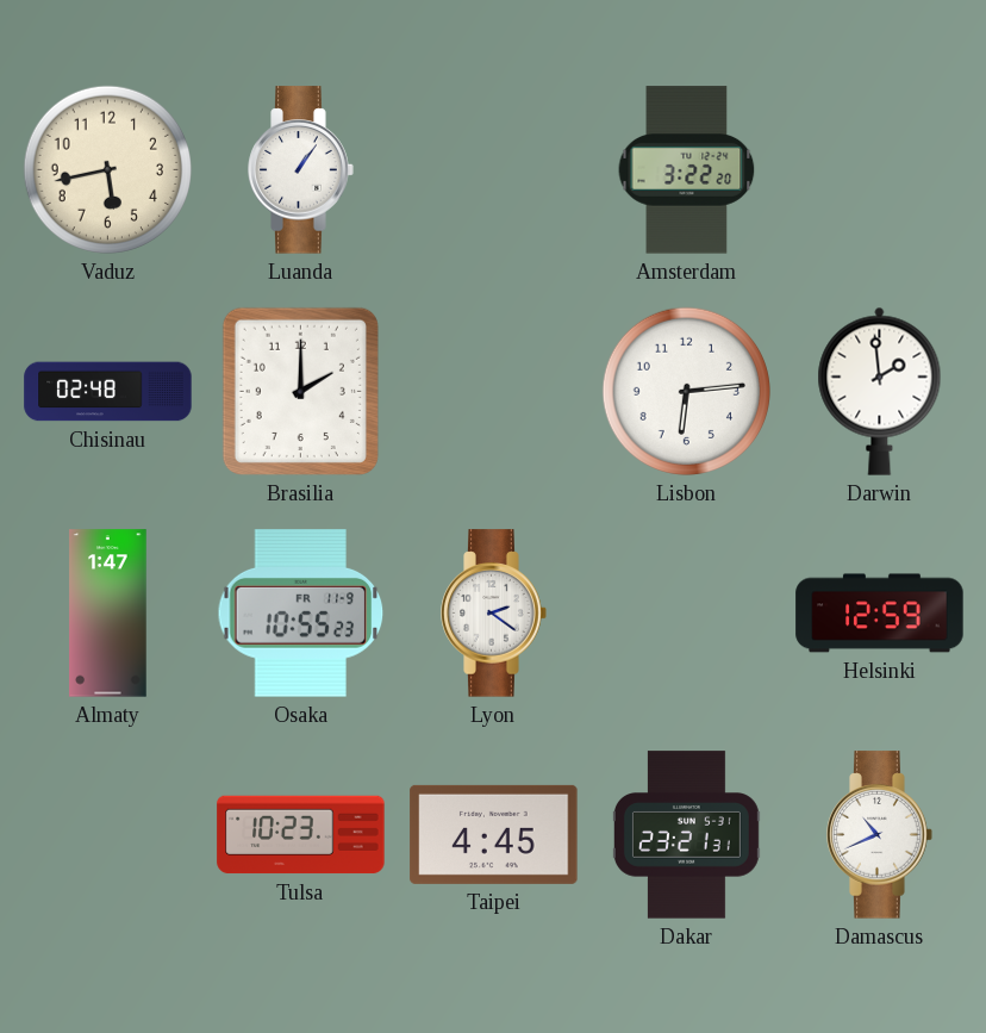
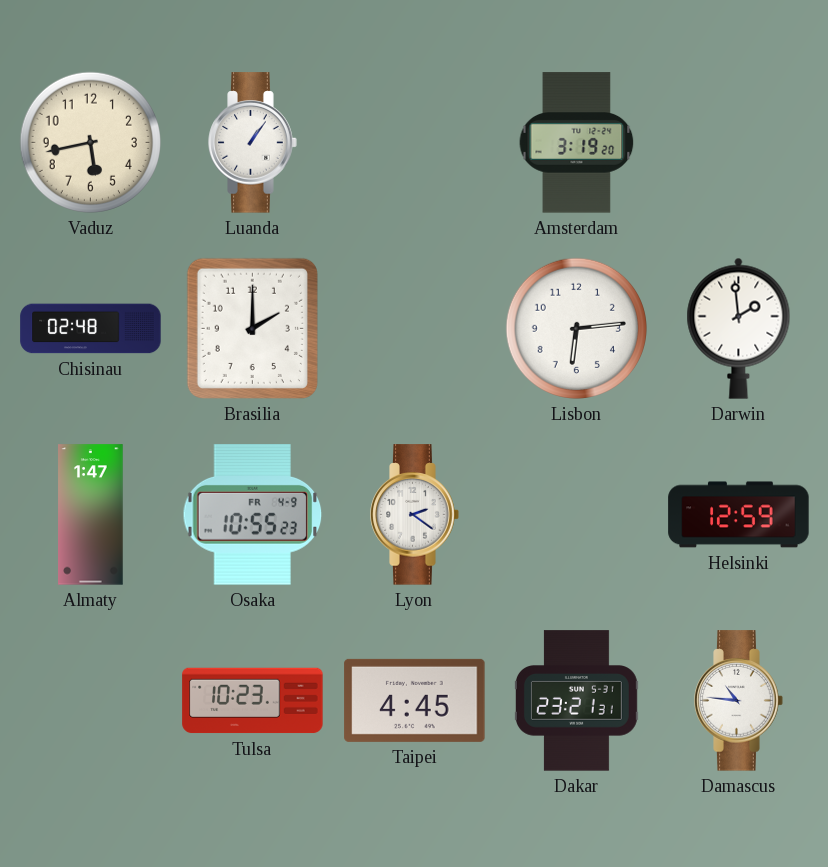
Amsterdam: 3:22 -> 3:19
Osaka date: FR 11-9 -> FR 4-9
Damascus: 10:41 -> 10:46
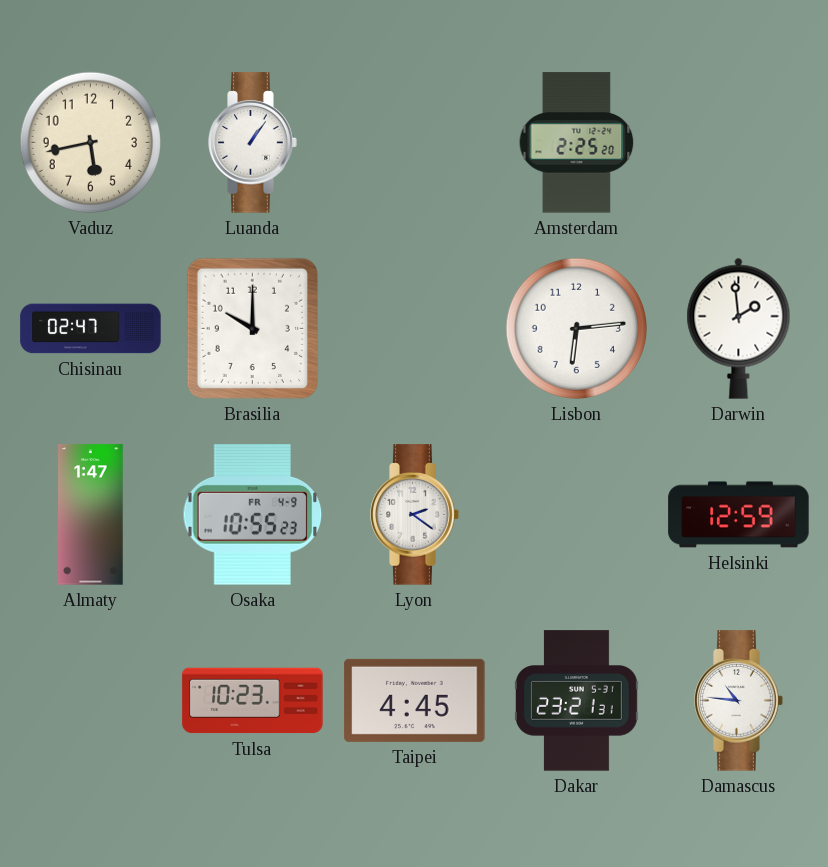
Amsterdam: 3:19 -> 2:25
Chisinau: 02:48 -> 02:47
Brasilia: 2:00 -> 10:00
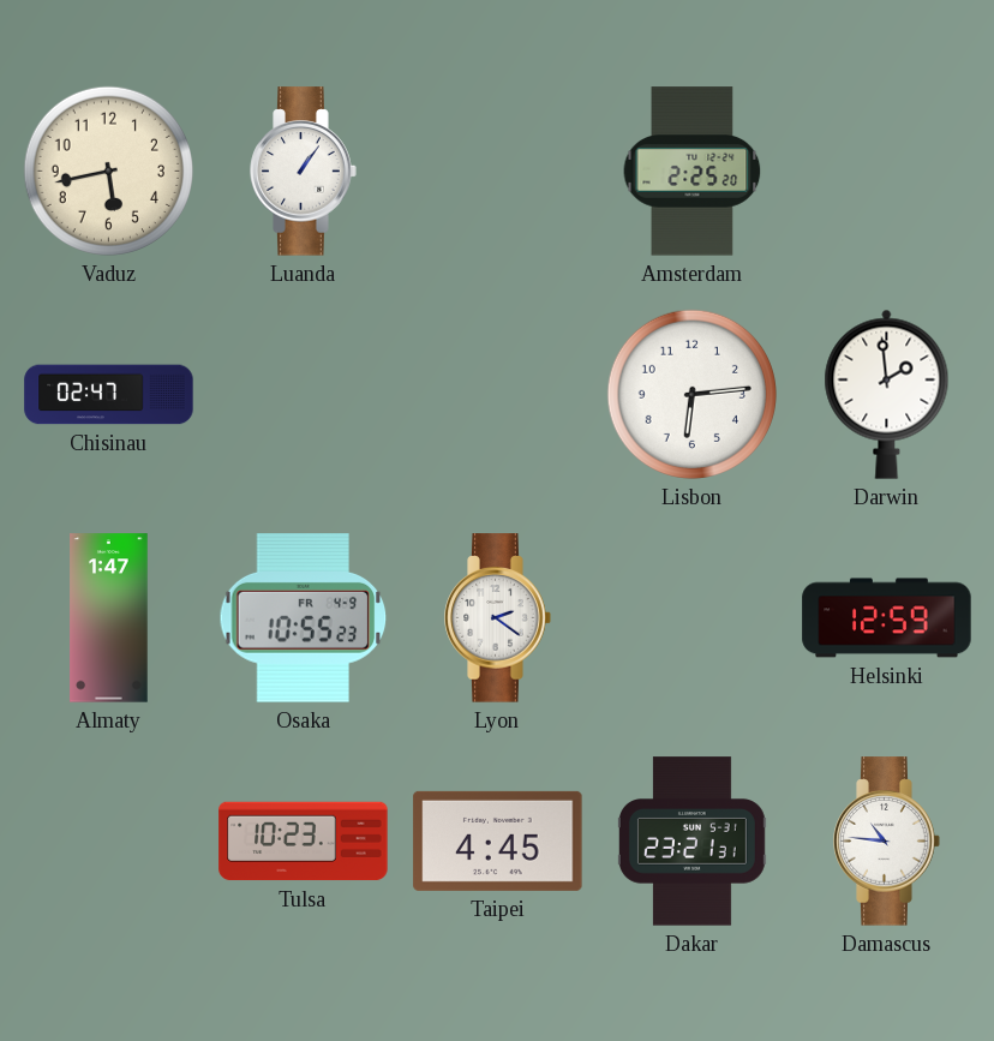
Brasilia: 10:00 -> none
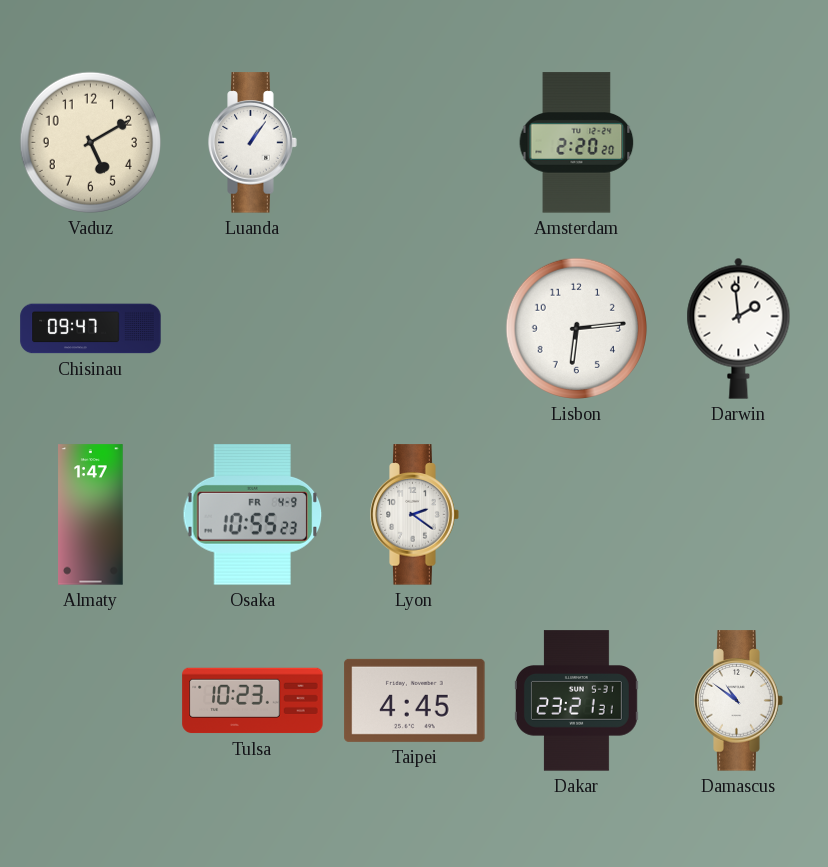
Vaduz: 5:43 -> 5:10
Amsterdam: 2:25 -> 2:20
Chisinau: 02:47 -> 09:47
Helsinki: 12:59 -> none
Damascus: 10:46 -> 10:51
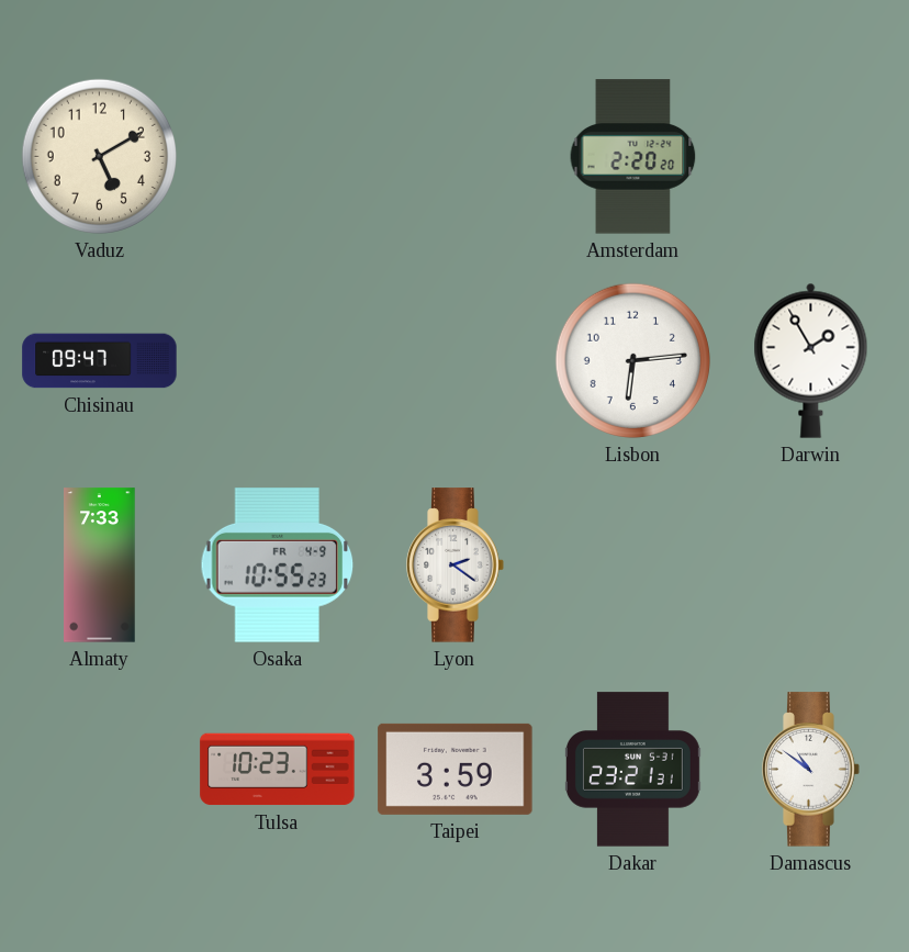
Luanda: 1:06 -> none
Darwin: 1:59 -> 1:55
Almaty: 1:47 -> 7:33
Taipei: 4:45 -> 3:59
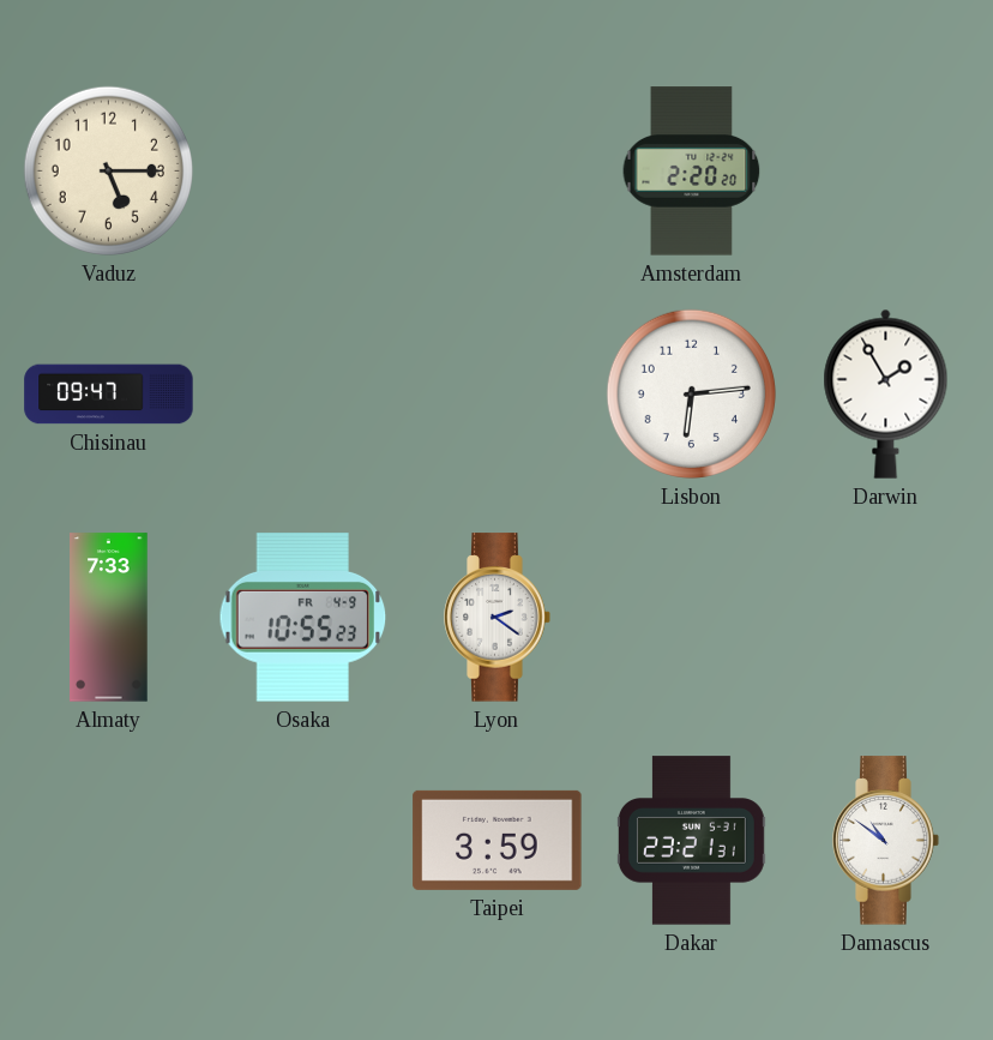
Vaduz: 5:10 -> 5:15
Tulsa: 10:23 -> none
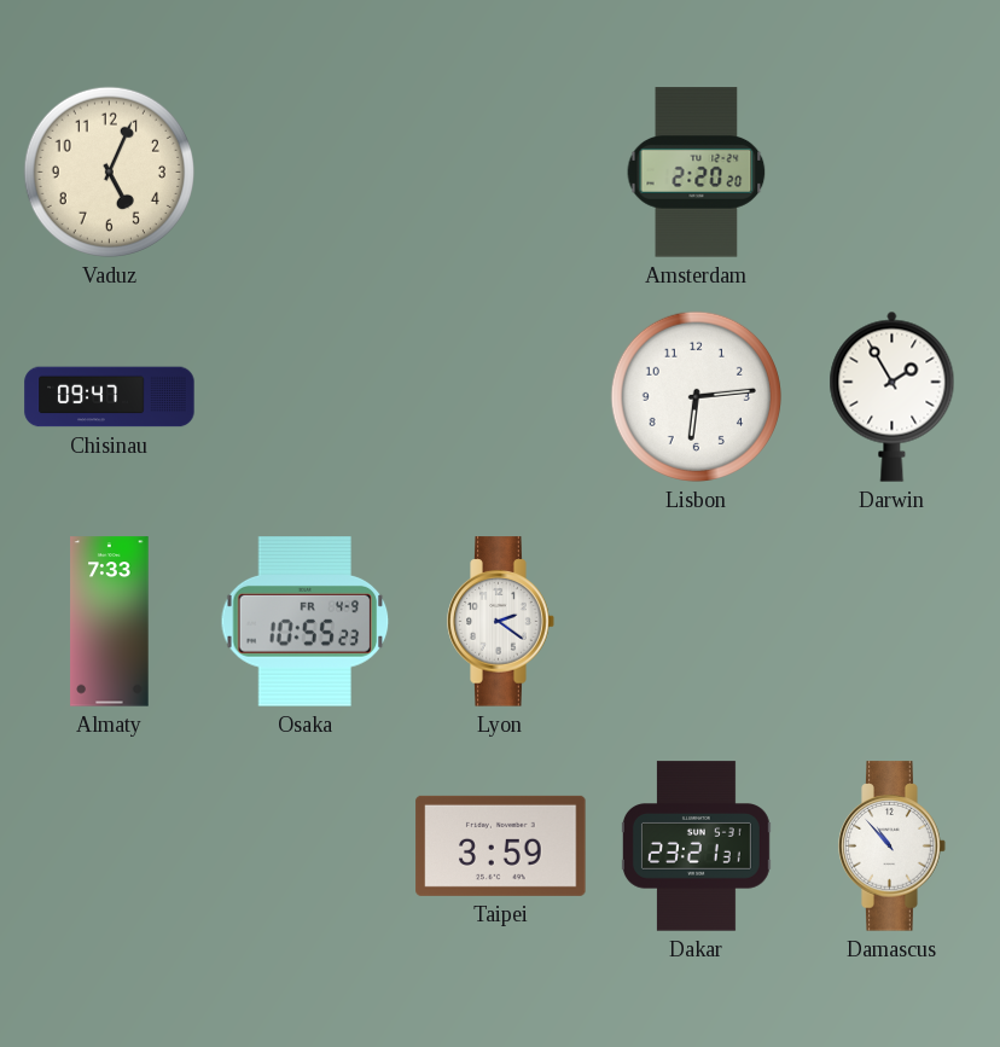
Vaduz: 5:15 -> 5:04
Damascus: 10:51 -> 10:53
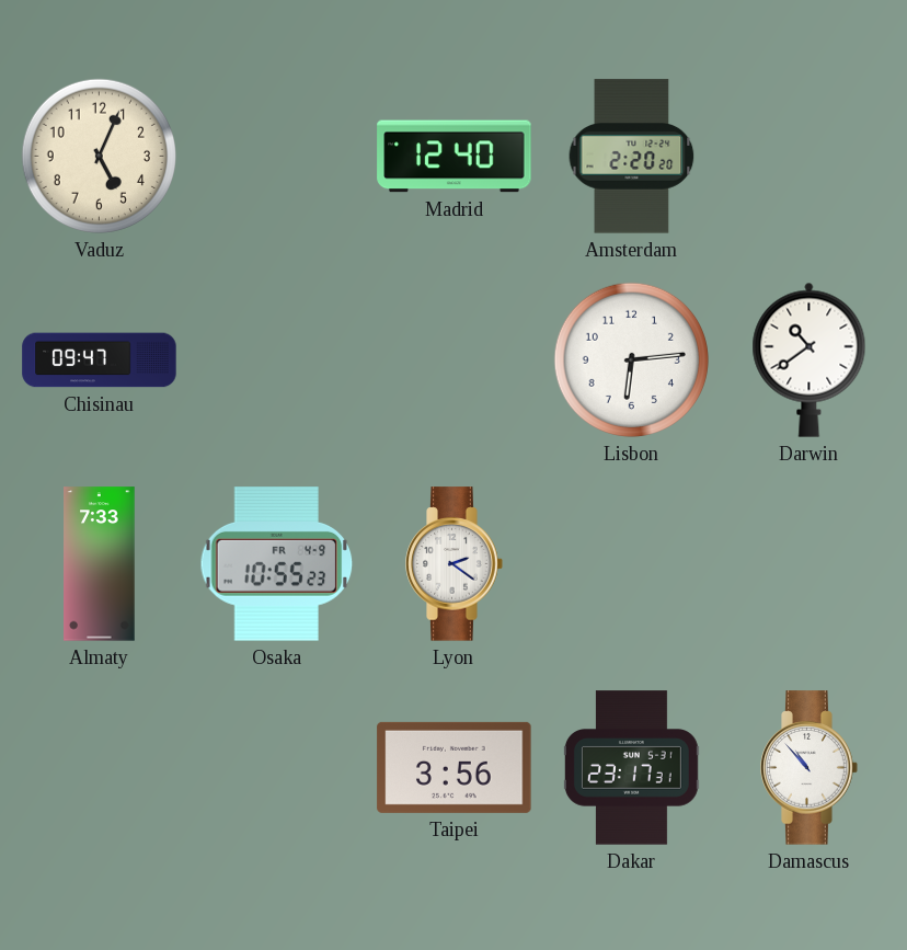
Madrid: none -> 12:40
Darwin: 1:55 -> 10:39
Taipei: 3:59 -> 3:56
Dakar: 23:21 -> 23:17
